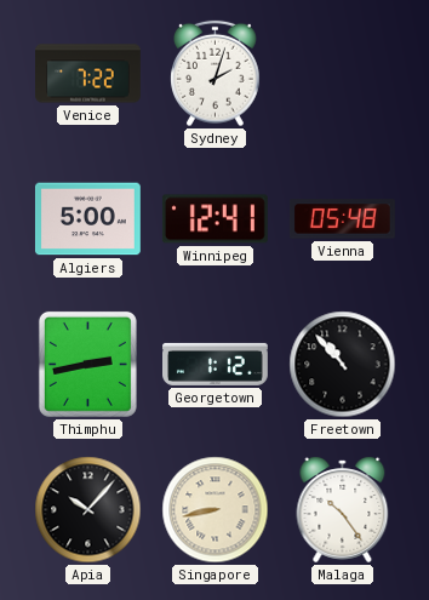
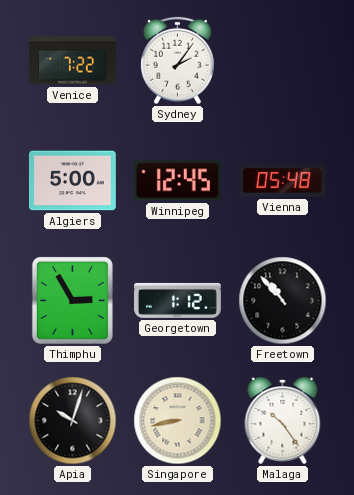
Sydney: 2:03 -> 2:06
Winnipeg: 12:41 -> 12:45
Thimphu: 2:43 -> 2:55
Apia: 10:07 -> 10:03
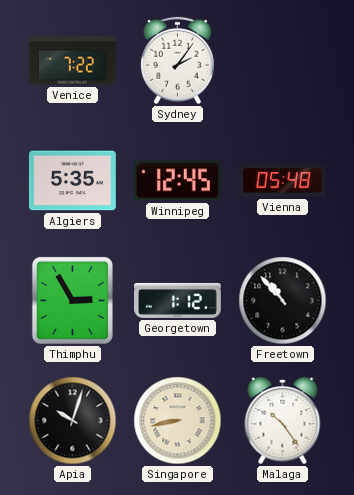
Algiers: 5:00 -> 5:35
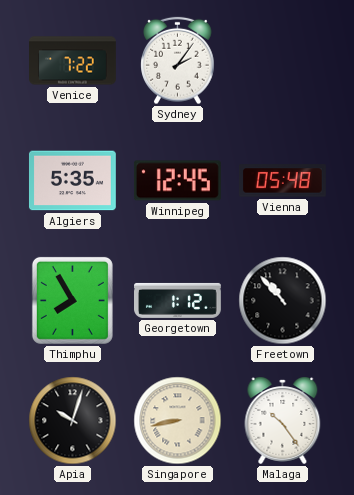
Thimphu: 2:55 -> 7:55
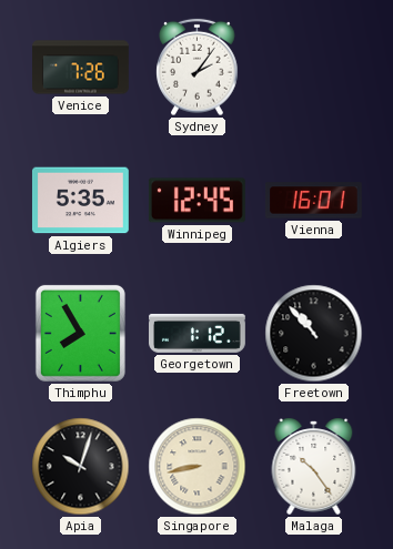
Venice: 7:22 -> 7:26
Vienna: 05:48 -> 16:01
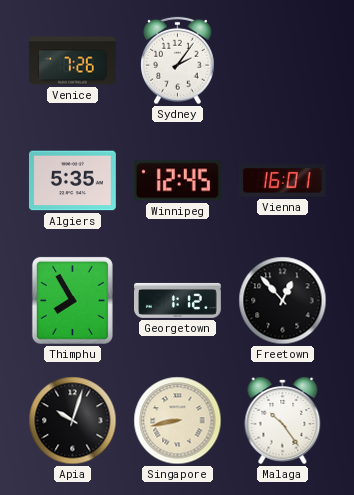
Freetown: 10:53 -> 12:53
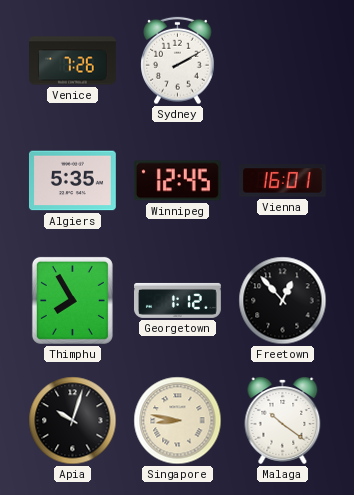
Sydney: 2:06 -> 2:10
Singapore: 8:43 -> 8:47
Malaga: 10:24 -> 10:21
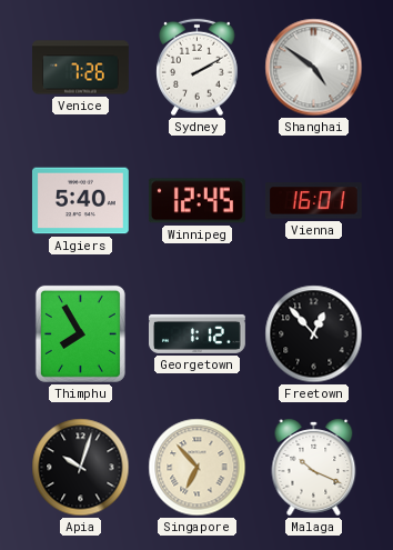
Shanghai: none -> 4:51
Algiers: 5:35 -> 5:40
Singapore: 8:47 -> 6:53
Malaga: 10:21 -> 10:19
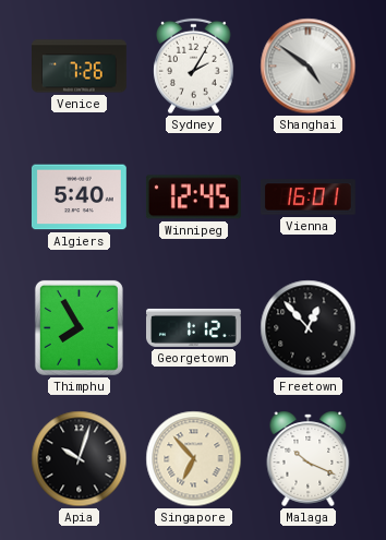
Sydney: 2:10 -> 2:05
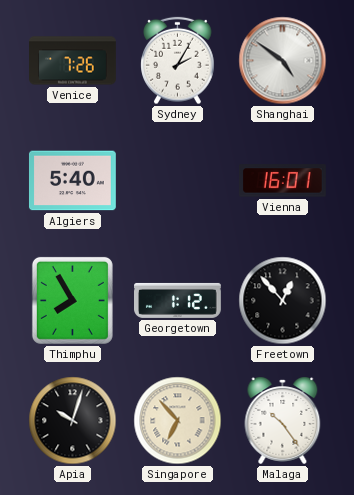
Winnipeg: 12:45 -> none
Malaga: 10:19 -> 10:24
